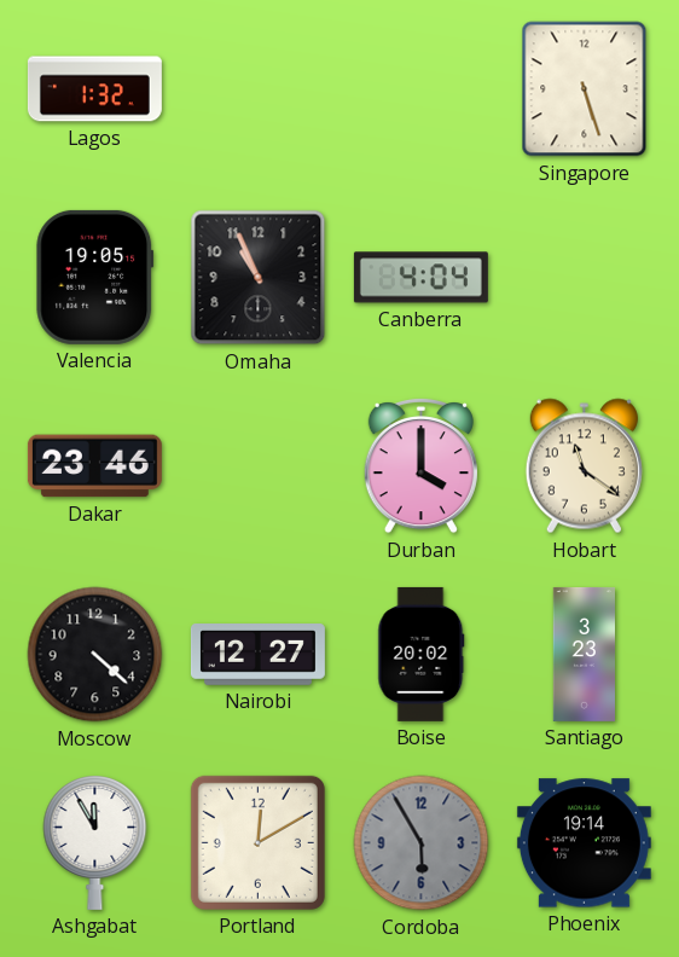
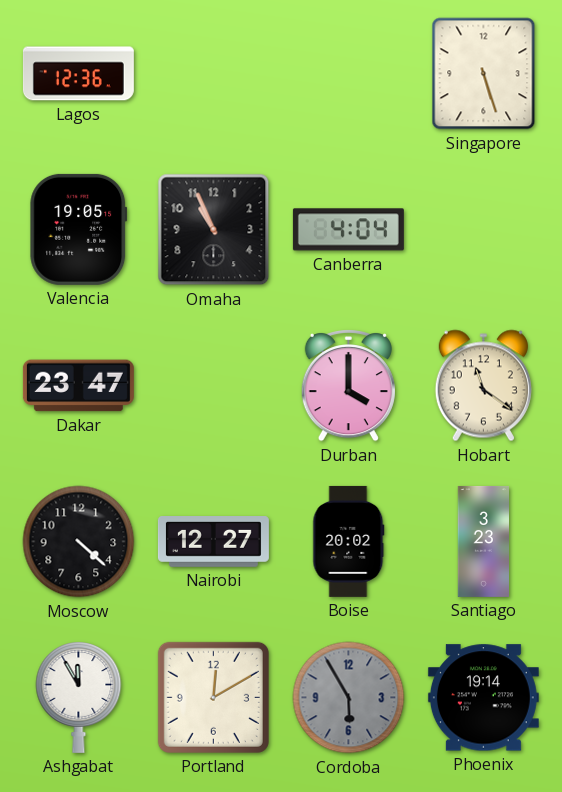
Lagos: 1:32 -> 12:36
Dakar: 23:46 -> 23:47
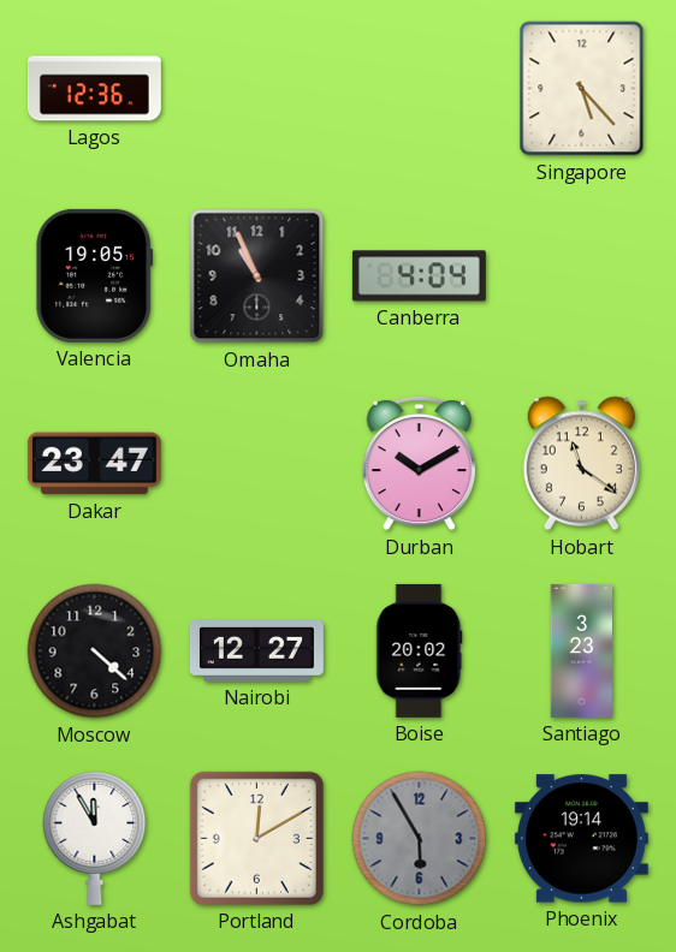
Singapore: 5:27 -> 5:23
Durban: 4:00 -> 10:10
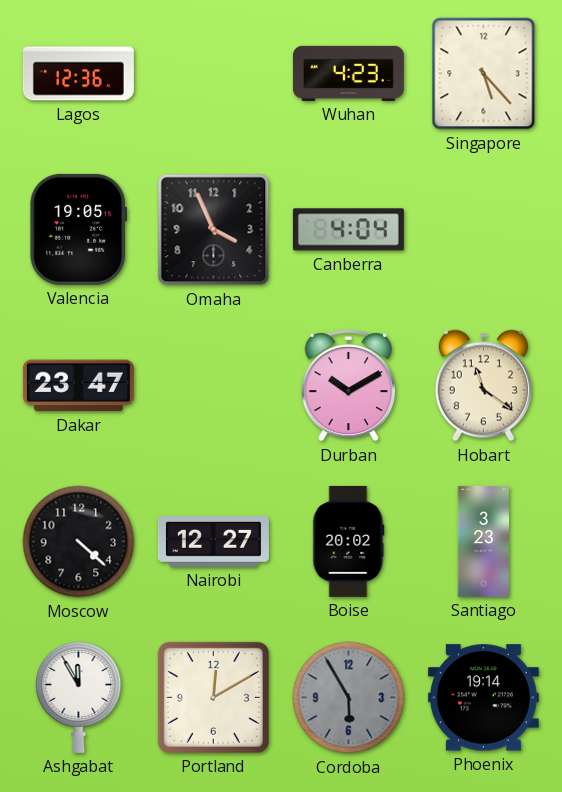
Wuhan: none -> 4:23
Omaha: 10:56 -> 3:56
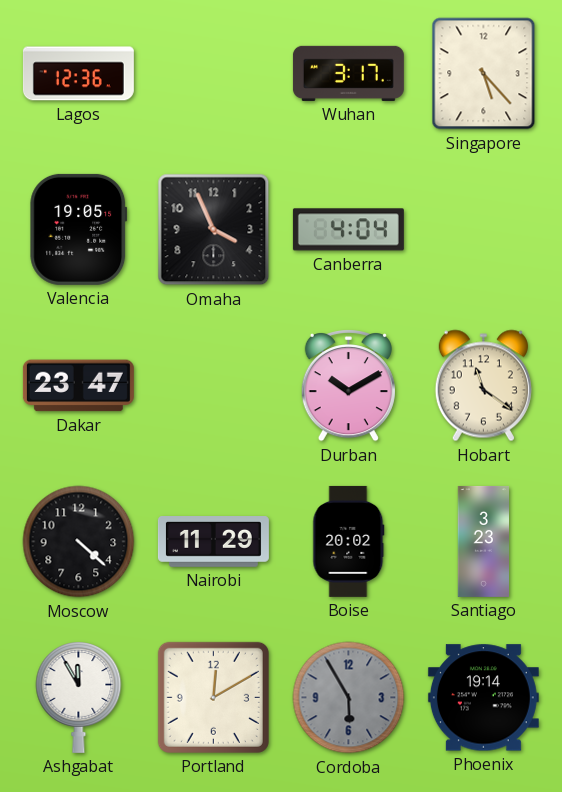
Wuhan: 4:23 -> 3:17
Nairobi: 12:27 -> 11:29
